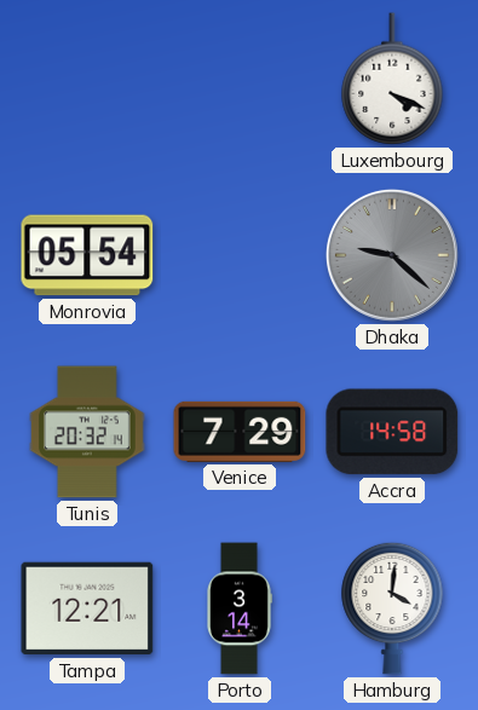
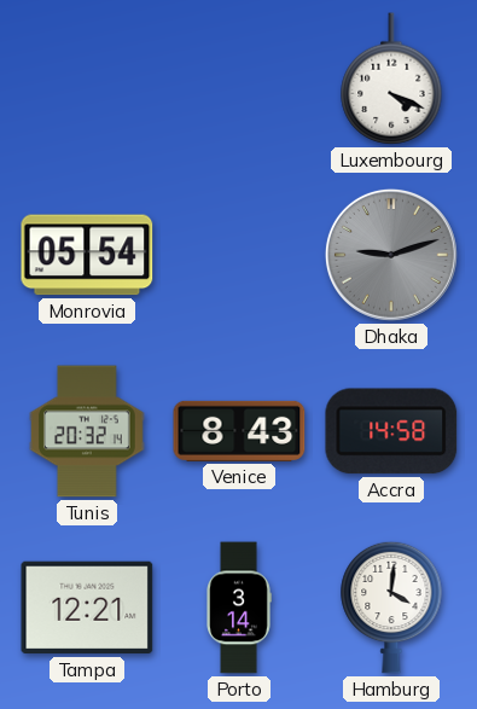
Dhaka: 9:22 -> 9:12
Venice: 7:29 -> 8:43
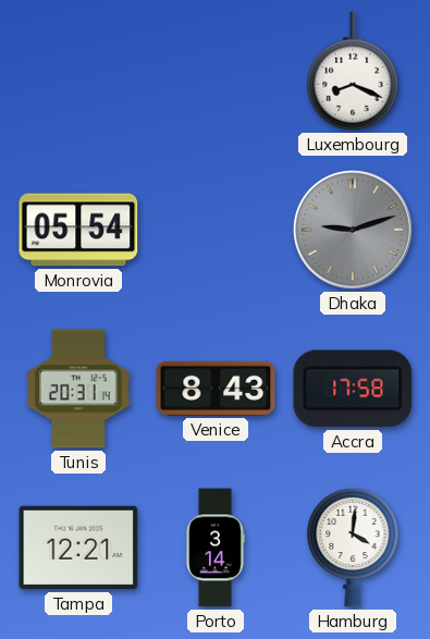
Luxembourg: 4:19 -> 8:19
Tunis: 20:32 -> 20:31
Accra: 14:58 -> 17:58
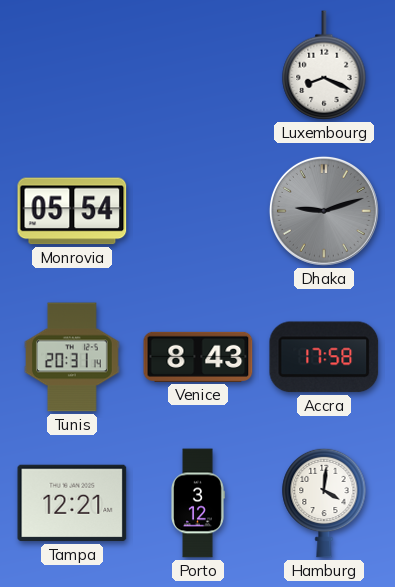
Porto: 3:14 -> 3:12
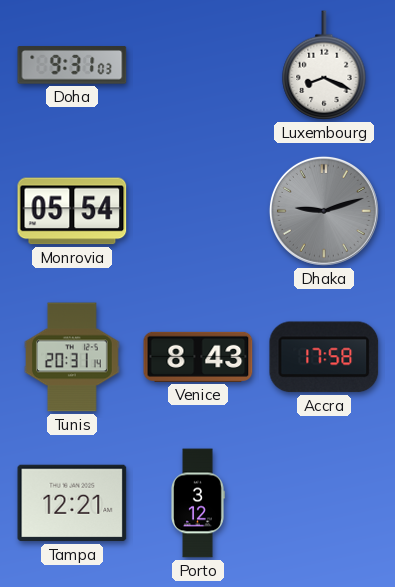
Doha: none -> 9:31
Hamburg: 4:01 -> none
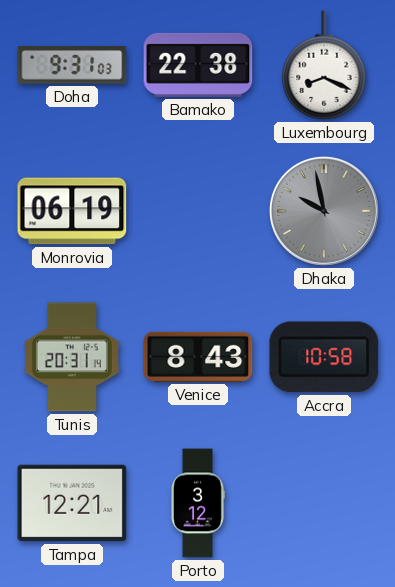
Bamako: none -> 22:38
Monrovia: 05:54 -> 06:19
Dhaka: 9:12 -> 9:58
Accra: 17:58 -> 10:58
